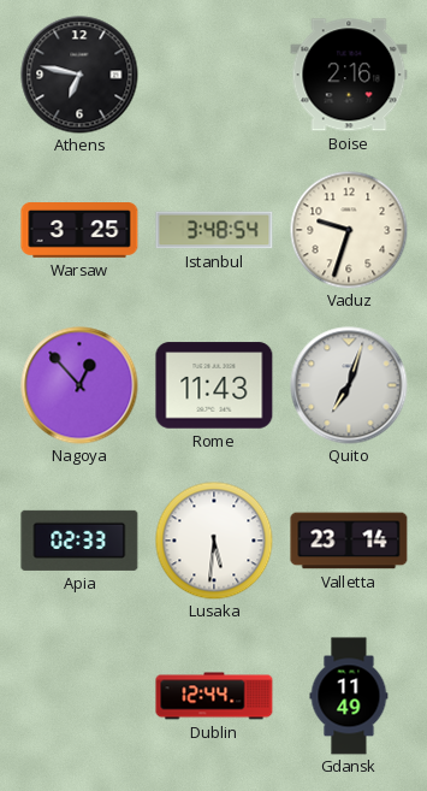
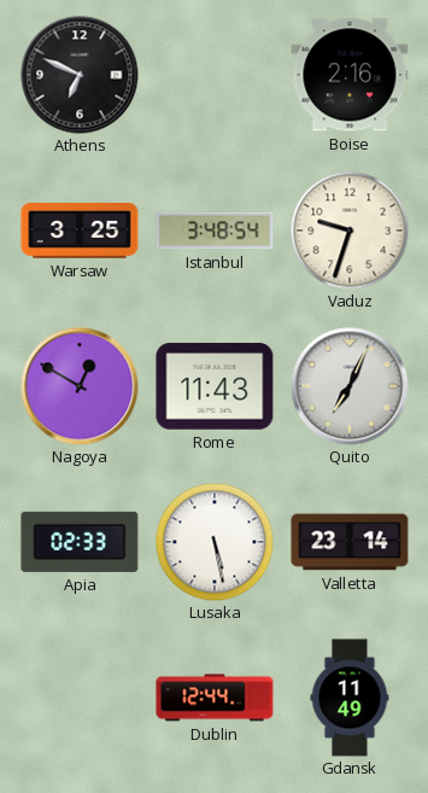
Athens: 6:47 -> 6:49
Nagoya: 12:53 -> 12:50
Quito: 7:03 -> 7:04
Lusaka: 5:31 -> 5:28
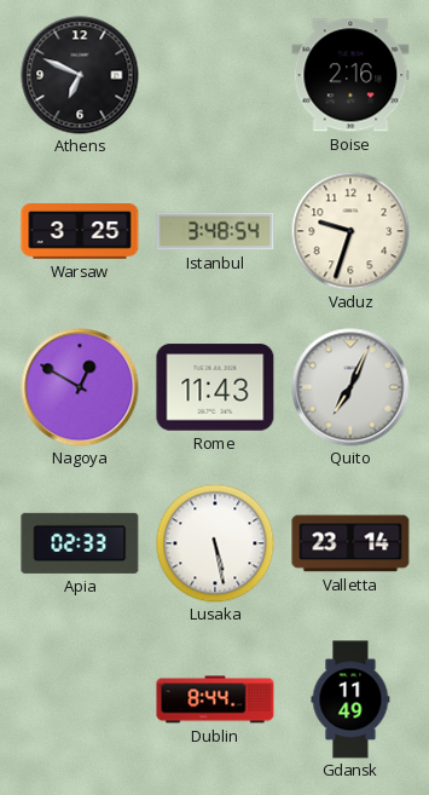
Dublin: 12:44 -> 8:44
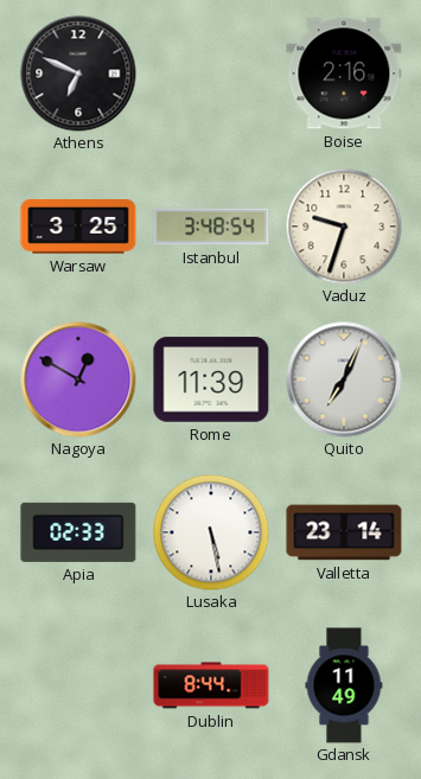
Rome: 11:43 -> 11:39
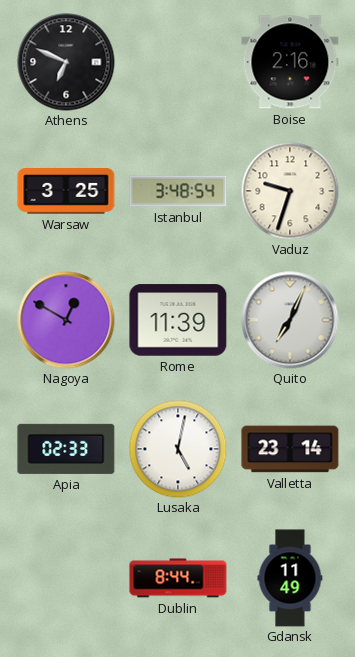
Lusaka: 5:28 -> 5:02
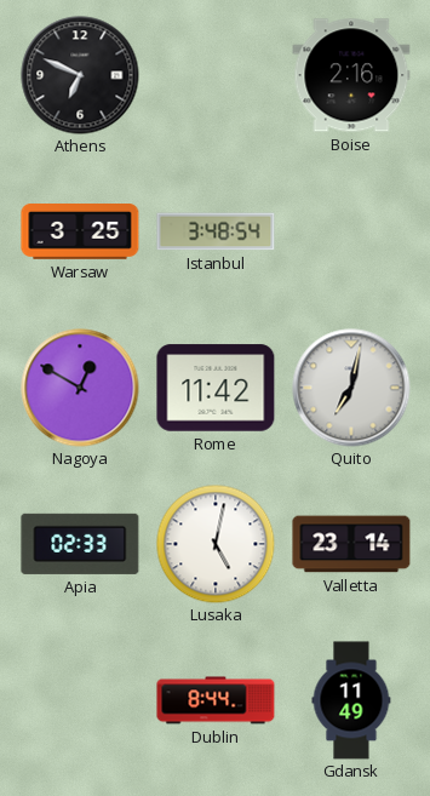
Vaduz: 9:33 -> none
Rome: 11:39 -> 11:42
Quito: 7:04 -> 7:02
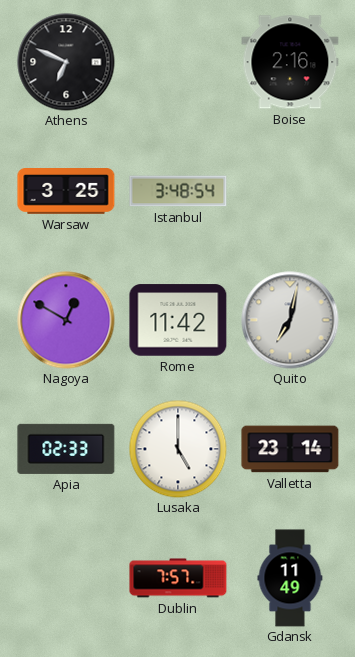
Lusaka: 5:02 -> 5:00
Dublin: 8:44 -> 7:57
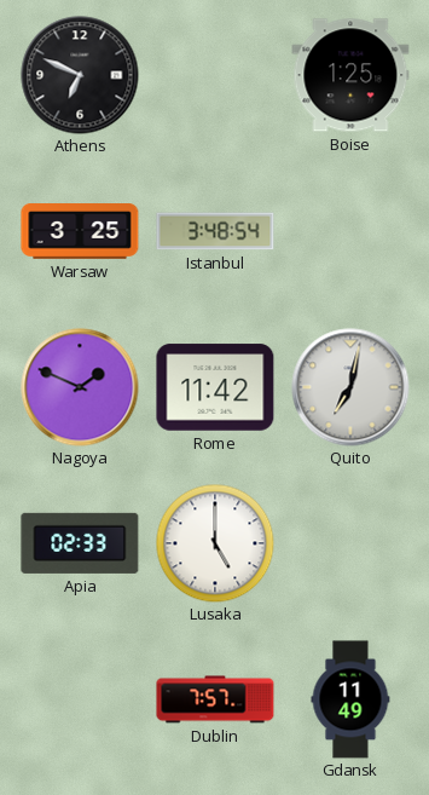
Boise: 2:16 -> 1:25
Nagoya: 12:50 -> 1:49
Valletta: 23:14 -> none
